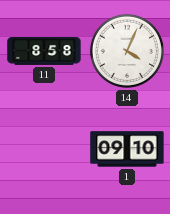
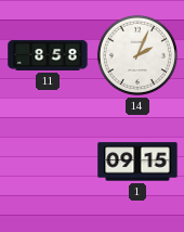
14: 4:04 -> 2:04
1: 09:10 -> 09:15
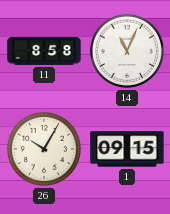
14: 2:04 -> 11:04
26: none -> 10:05
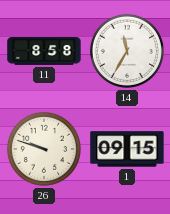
14: 11:04 -> 11:35
26: 10:05 -> 9:48
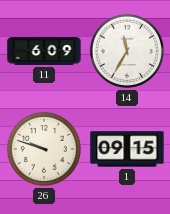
11: 8:58 -> 6:09
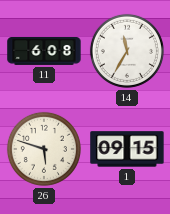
11: 6:09 -> 6:08
26: 9:48 -> 5:48
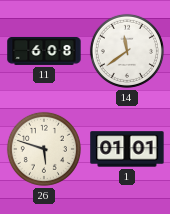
14: 11:35 -> 11:39
1: 09:15 -> 01:01
